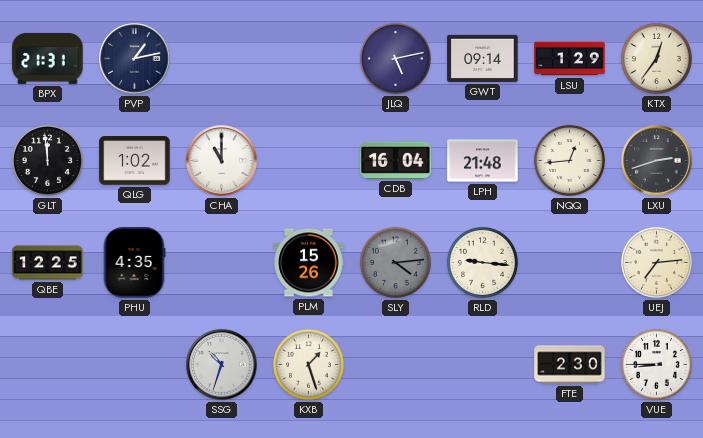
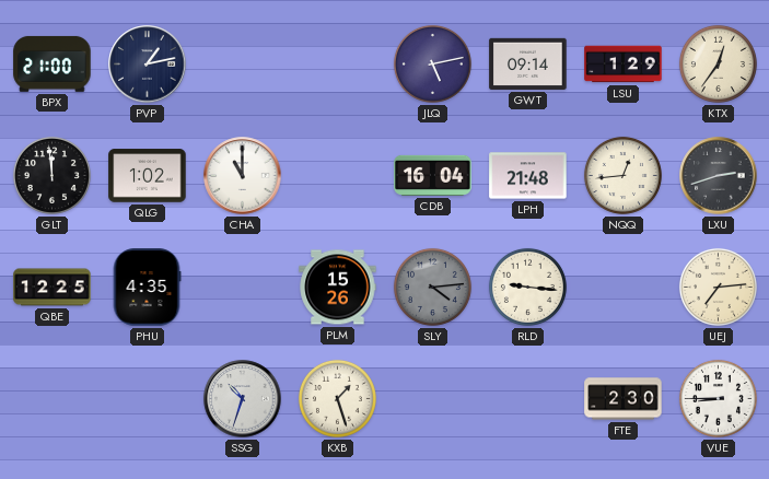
BPX: 21:31 -> 21:00
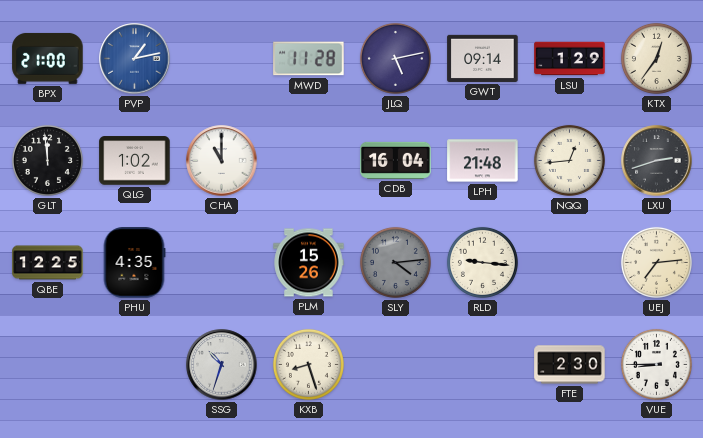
PVP dial: navy -> blue
MWD: none -> 11:28
KXB: 1:27 -> 8:27
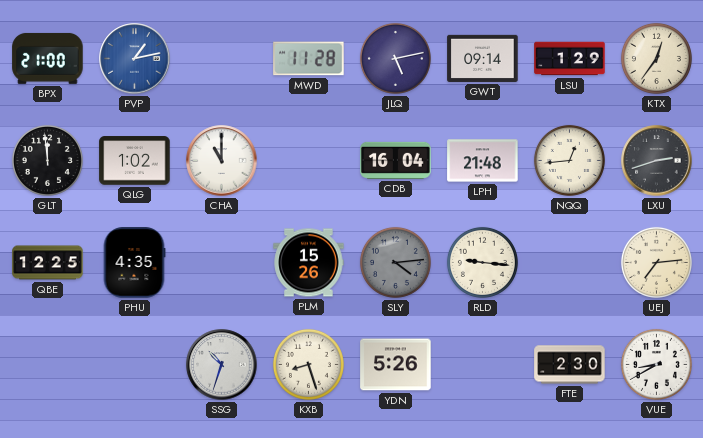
YDN: none -> 5:26
VUE: 8:45 -> 8:40
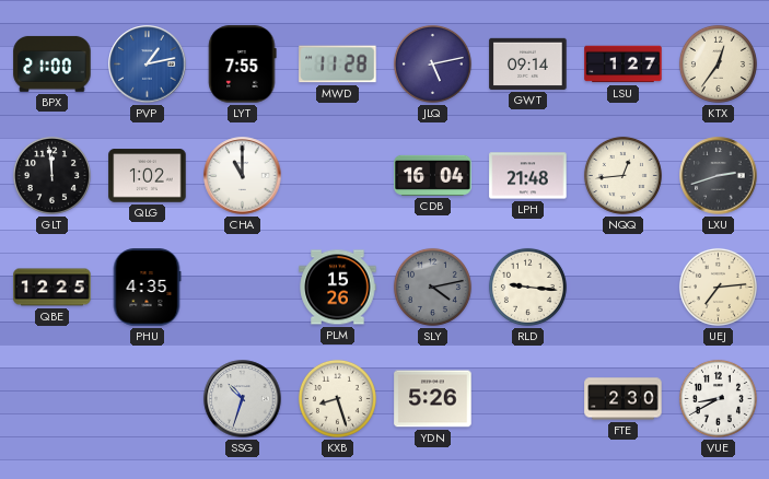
LYT: none -> 7:55
LSU: 1:29 -> 1:27
SLY: 4:14 -> 4:13
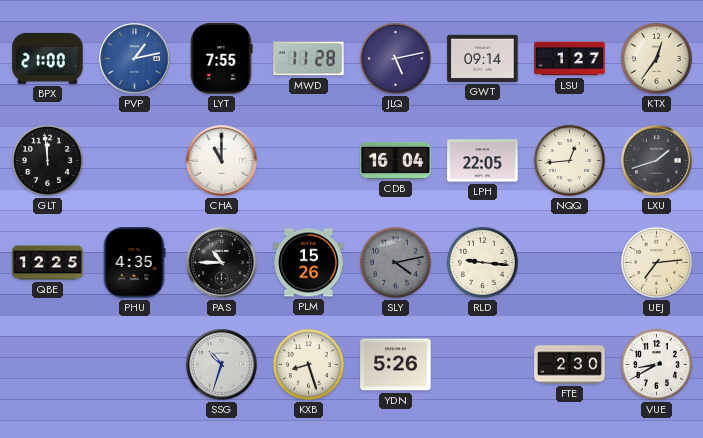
QLG: 1:02 -> none
LPH: 21:48 -> 22:05
LXU: 2:42 -> 1:42
PAS: none -> 10:45
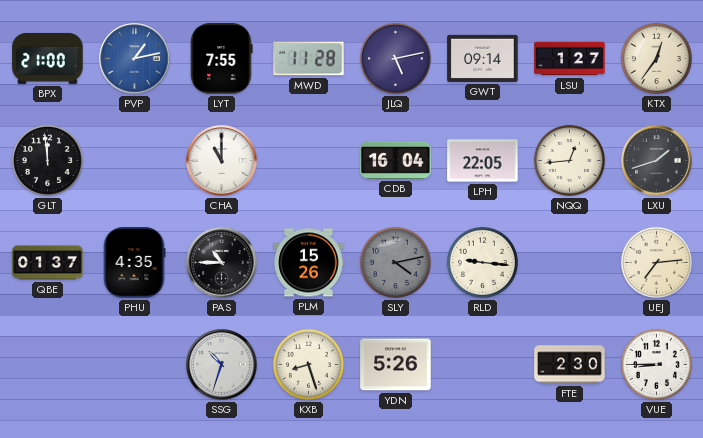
QBE: 12:25 -> 01:37
VUE: 8:40 -> 8:45
